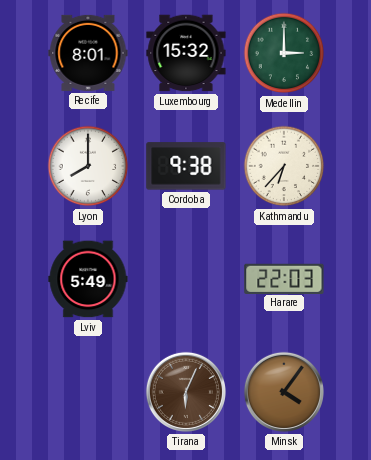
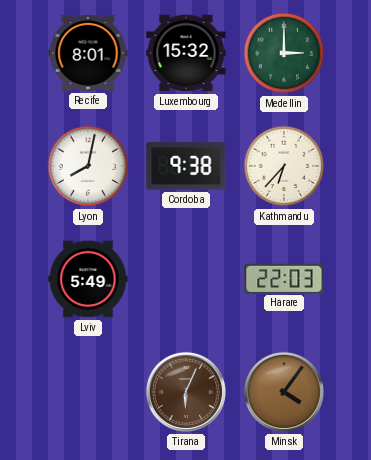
Lyon: 8:00 -> 8:02
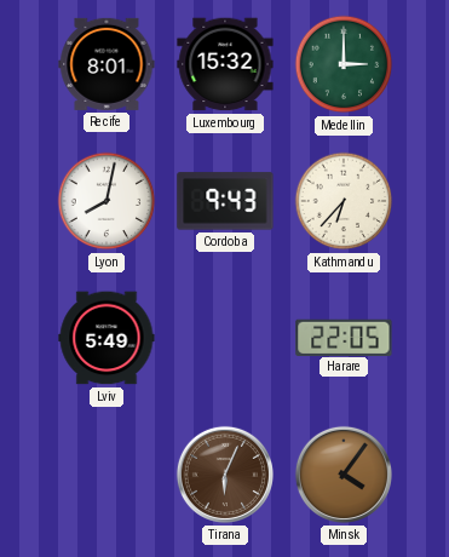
Cordoba: 9:38 -> 9:43
Harare: 22:03 -> 22:05
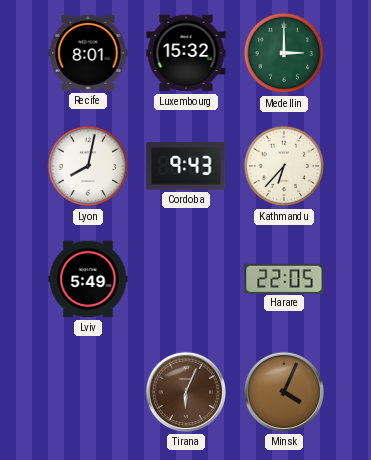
Minsk: 4:06 -> 4:04
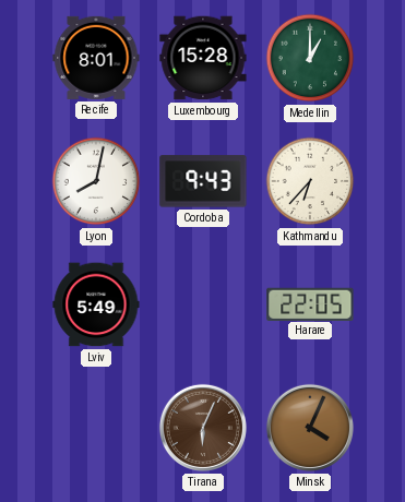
Luxembourg: 15:32 -> 15:28
Medellin: 3:00 -> 1:00
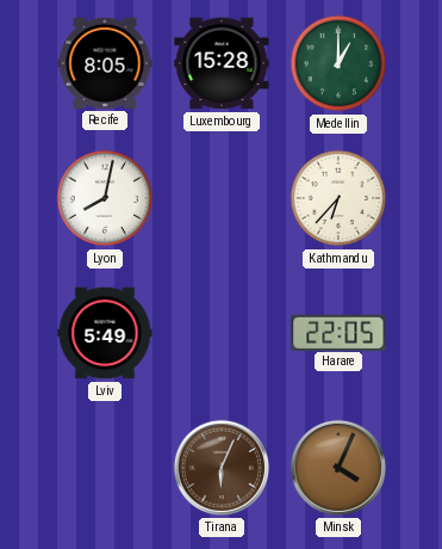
Recife: 8:01 -> 8:05
Cordoba: 9:43 -> none
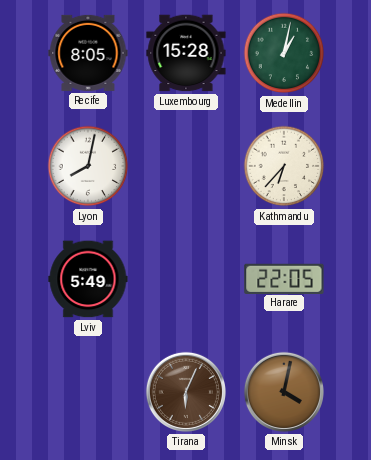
Medellin: 1:00 -> 1:02
Minsk: 4:04 -> 4:02
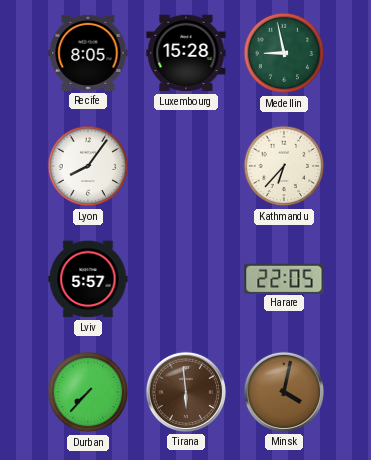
Medellin: 1:02 -> 8:58
Lyon: 8:02 -> 8:06
Lviv: 5:49 -> 5:57
Durban: none -> 7:37
Tirana: 6:04 -> 5:59
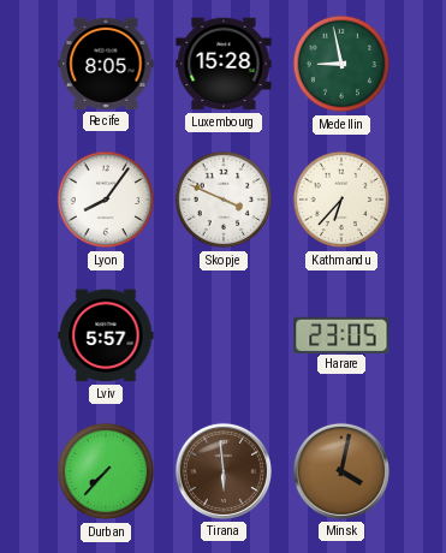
Skopje: none -> 3:49
Harare: 22:05 -> 23:05
